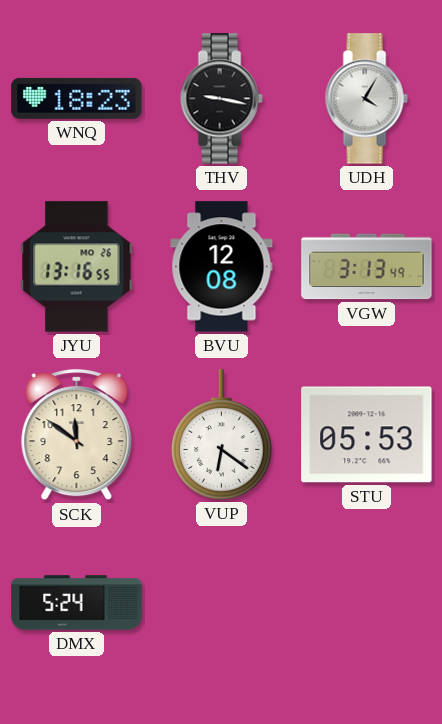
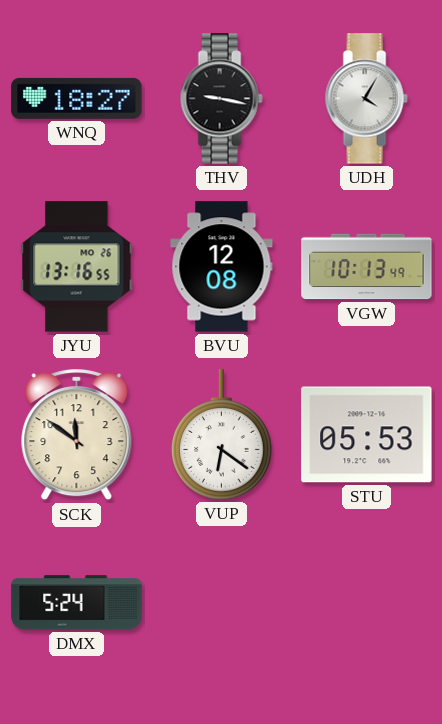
WNQ: 18:23 -> 18:27
VGW: 3:13 -> 10:13
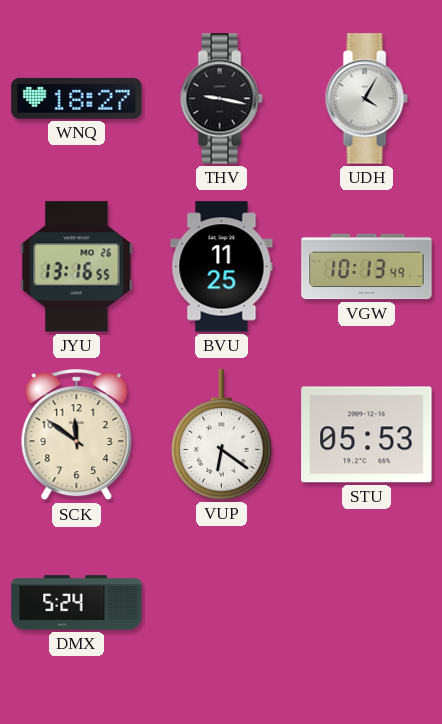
BVU: 12:08 -> 11:25
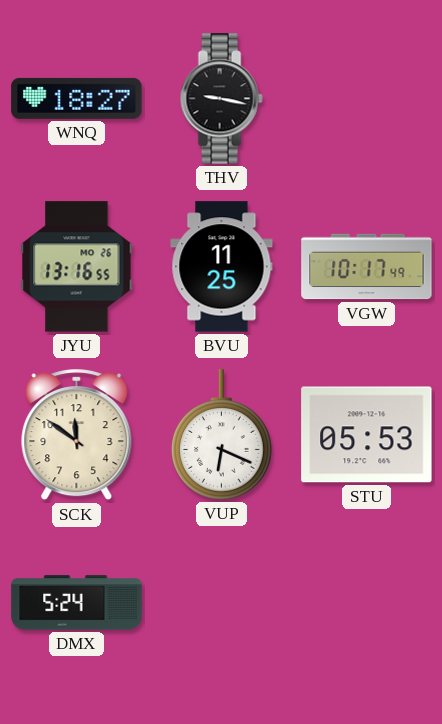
UDH: 4:05 -> none
VGW: 10:13 -> 10:17
VUP: 6:21 -> 6:19
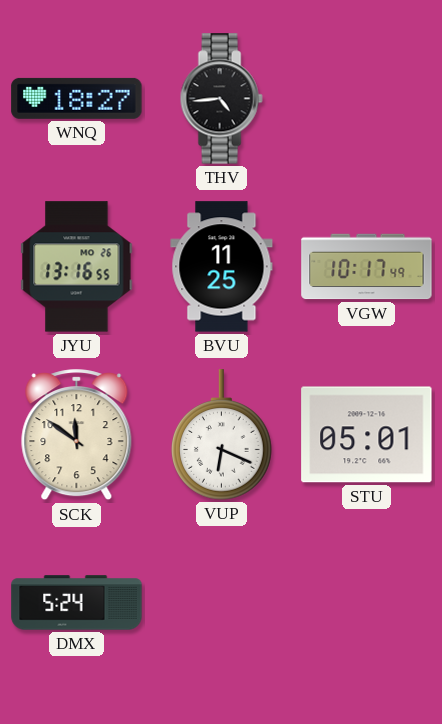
THV: 9:17 -> 4:44
STU: 05:53 -> 05:01
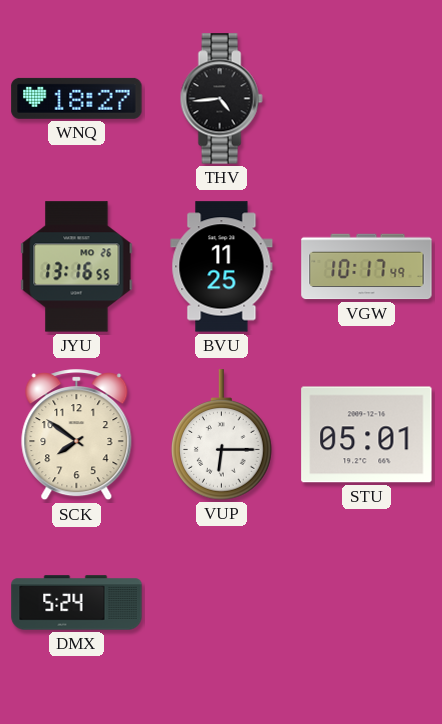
SCK: 11:51 -> 7:51
VUP: 6:19 -> 6:15
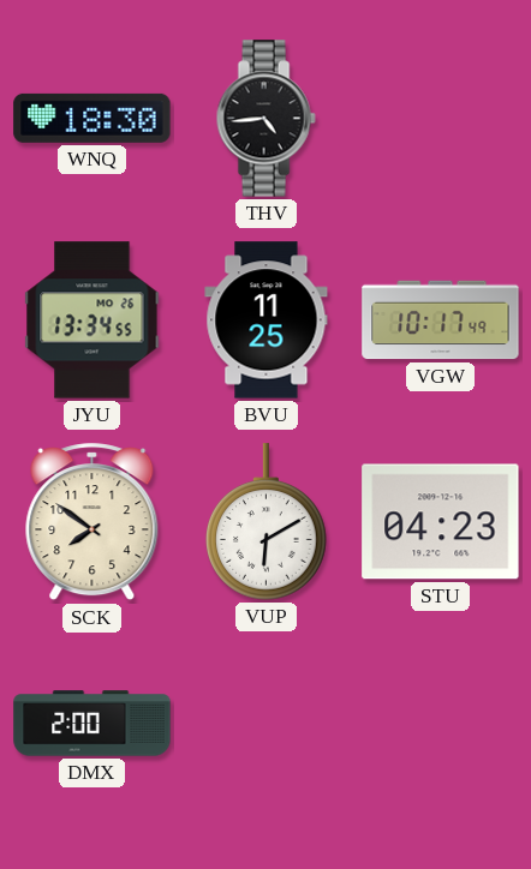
WNQ: 18:27 -> 18:30
JYU: 13:16 -> 13:34
VUP: 6:15 -> 6:10
STU: 05:01 -> 04:23
DMX: 5:24 -> 2:00
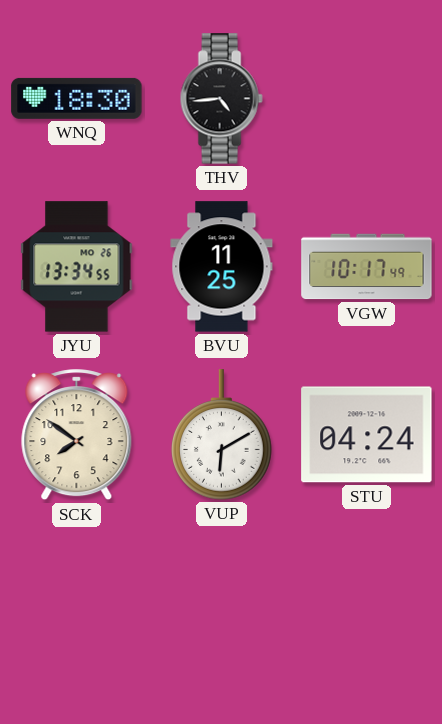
STU: 04:23 -> 04:24
DMX: 2:00 -> none
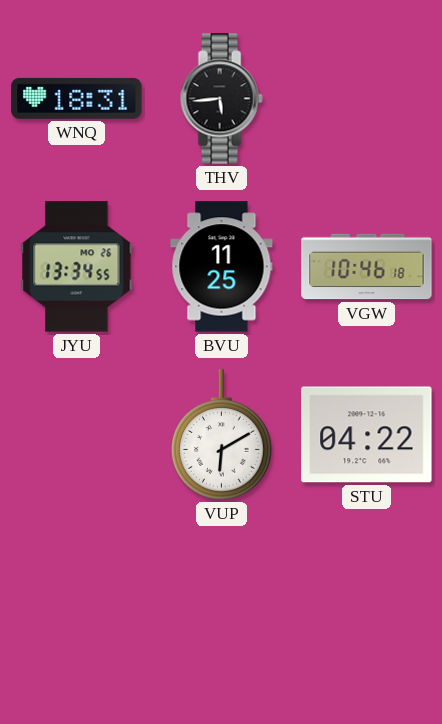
WNQ: 18:30 -> 18:31
THV: 4:44 -> 5:44
VGW: 10:17 -> 10:46
SCK: 7:51 -> none
STU: 04:24 -> 04:22
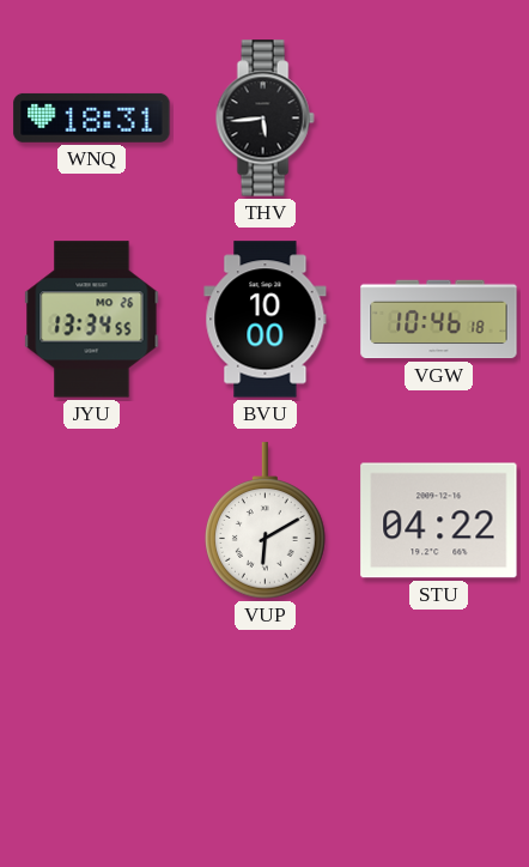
BVU: 11:25 -> 10:00
